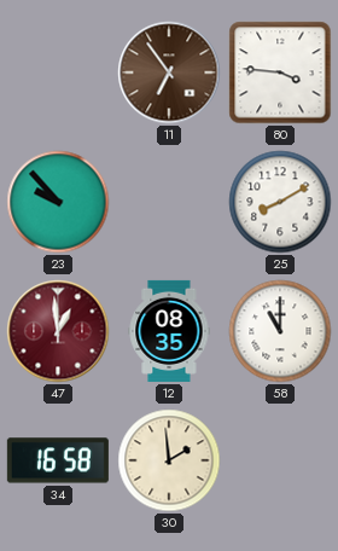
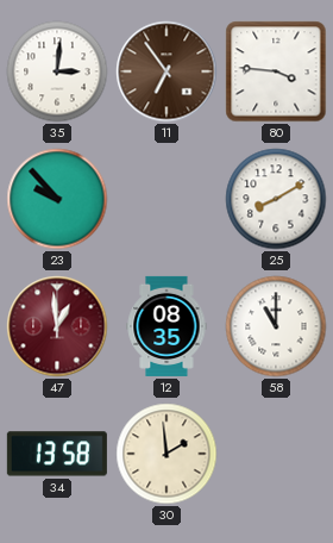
35: none -> 3:01
34: 16:58 -> 13:58
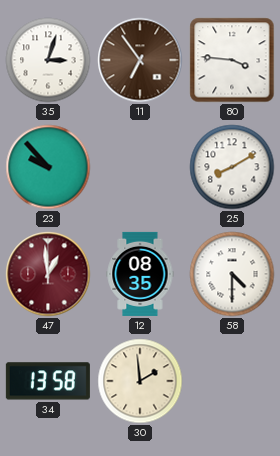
35: 3:01 -> 3:03
58: 11:00 -> 4:30
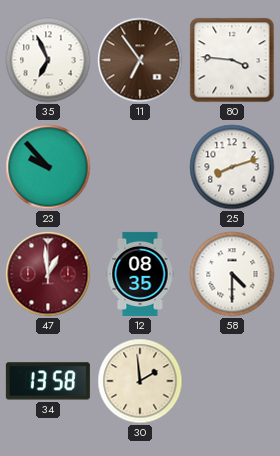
35: 3:03 -> 6:56
25: 8:10 -> 8:12
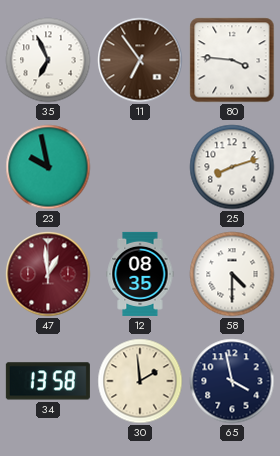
23: 9:53 -> 9:58
65: none -> 3:58
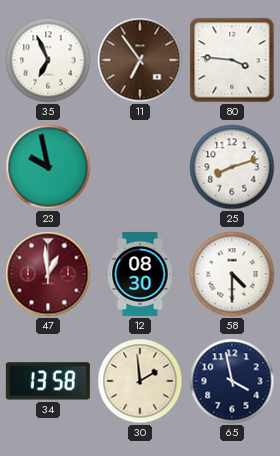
12: 08:35 -> 08:30
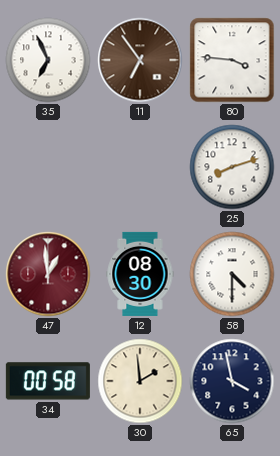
23: 9:58 -> none
34: 13:58 -> 00:58
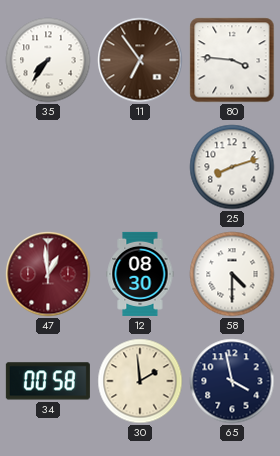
35: 6:56 -> 7:36
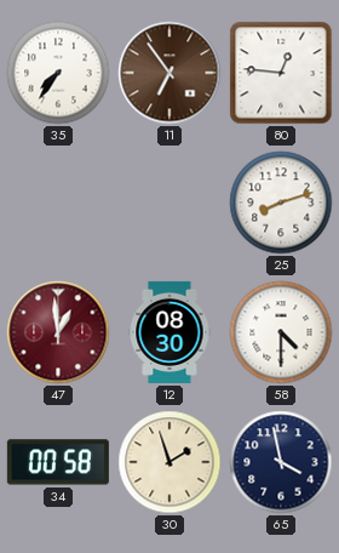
80: 3:46 -> 12:46
30: 1:59 -> 1:57
